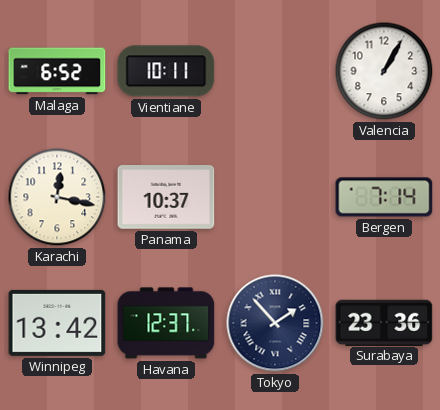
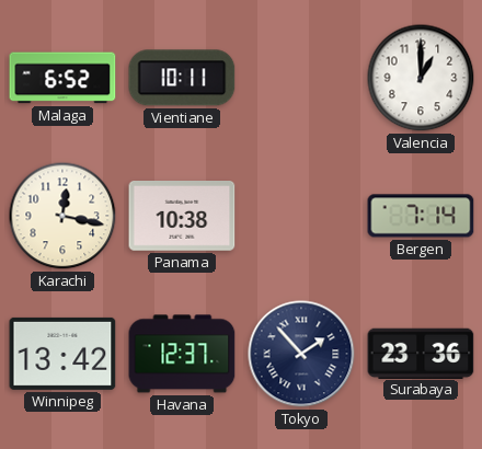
Valencia: 1:05 -> 1:00
Panama: 10:37 -> 10:38
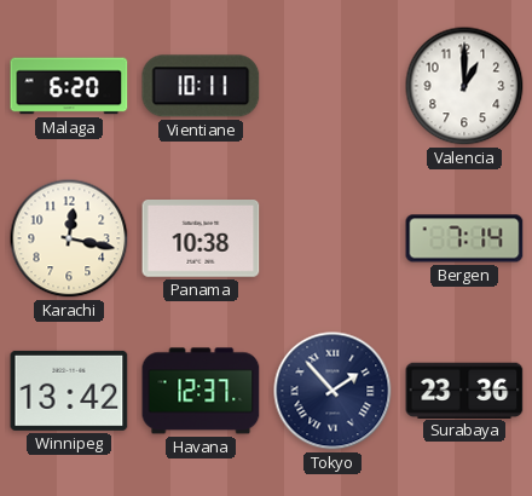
Malaga: 6:52 -> 6:20
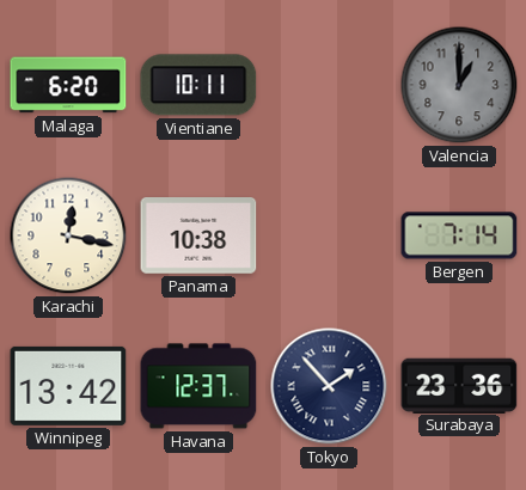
Valencia dial: white -> grey
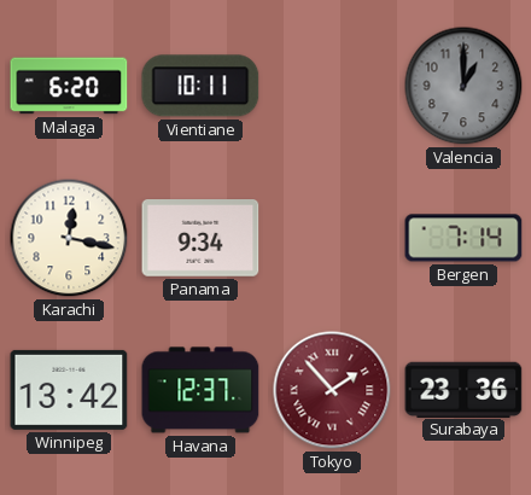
Panama: 10:38 -> 9:34
Tokyo dial: navy -> burgundy
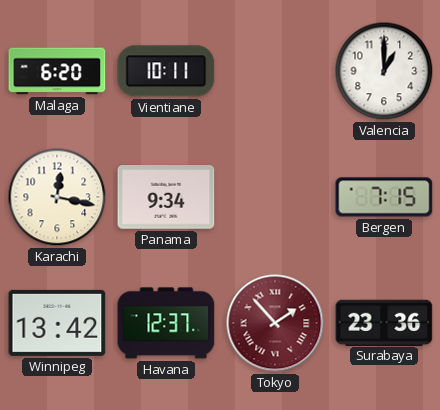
Valencia dial: grey -> white
Bergen: 7:14 -> 7:15
